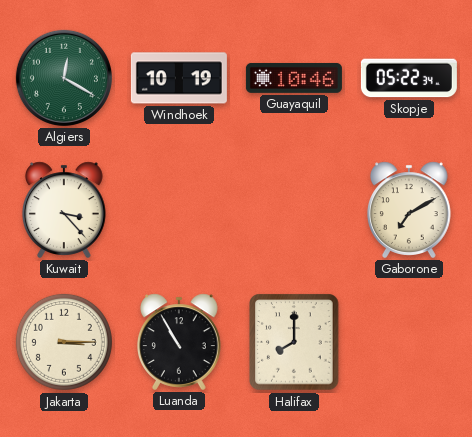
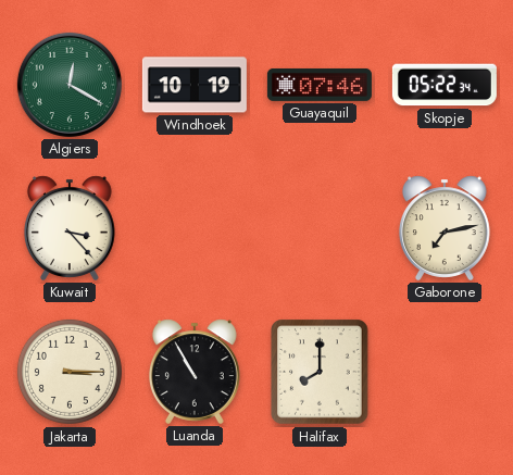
Guayaquil: 10:46 -> 07:46
Gaborone: 7:10 -> 7:13
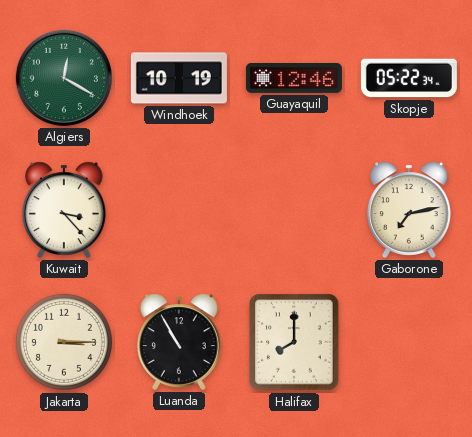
Guayaquil: 07:46 -> 12:46
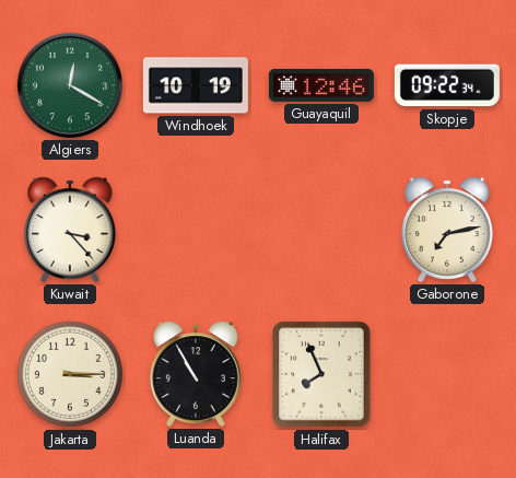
Skopje: 05:22 -> 09:22
Halifax: 8:00 -> 7:56
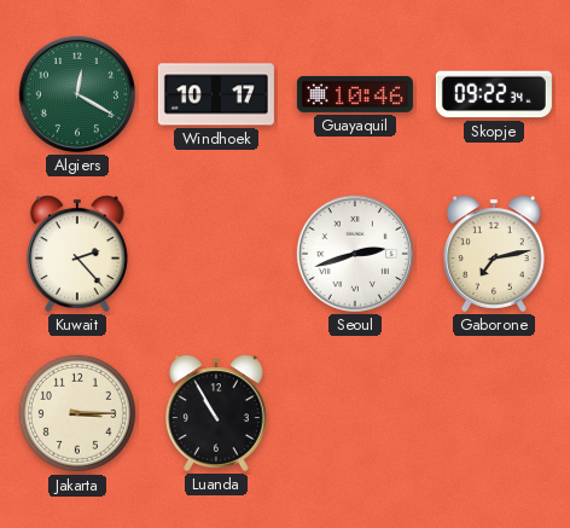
Windhoek: 10:19 -> 10:17
Guayaquil: 12:46 -> 10:46
Kuwait: 3:23 -> 2:23
Seoul: none -> 2:42
Halifax: 7:56 -> none
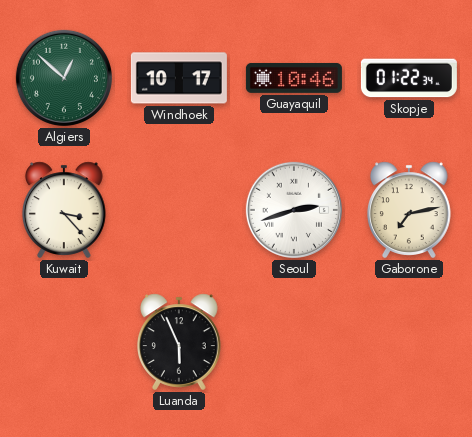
Algiers: 12:20 -> 12:52
Skopje: 09:22 -> 01:22
Kuwait: 2:23 -> 3:23
Jakarta: 3:15 -> none
Luanda: 10:55 -> 5:56
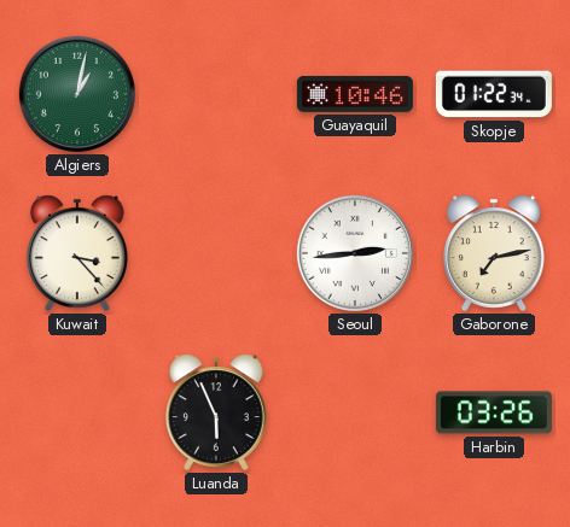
Algiers: 12:52 -> 1:02
Windhoek: 10:17 -> none
Seoul: 2:42 -> 2:44
Harbin: none -> 03:26
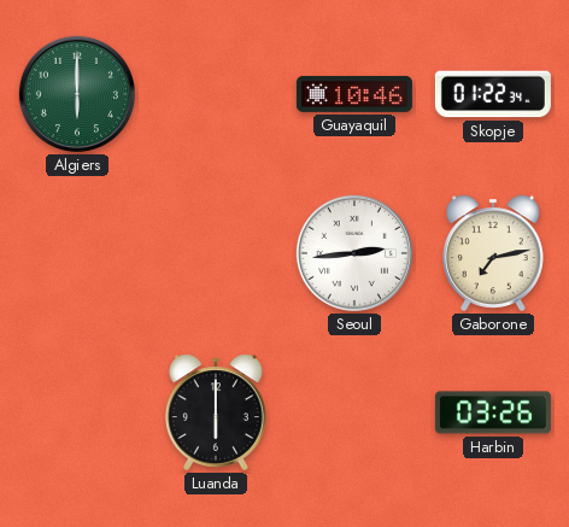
Algiers: 1:02 -> 6:00
Kuwait: 3:23 -> none
Luanda: 5:56 -> 6:00
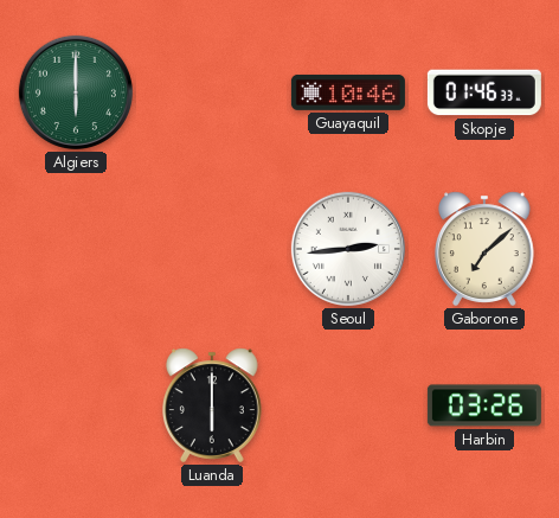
Skopje: 01:22 -> 01:46
Gaborone: 7:13 -> 7:08
